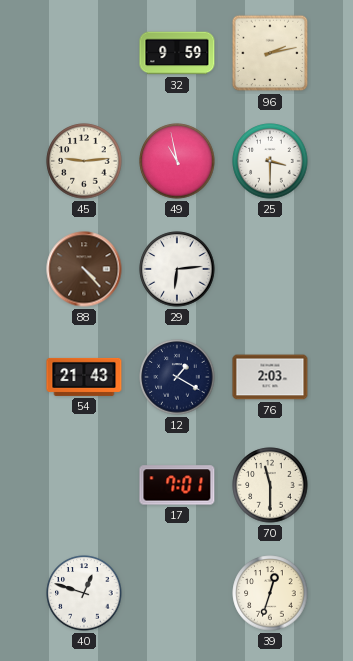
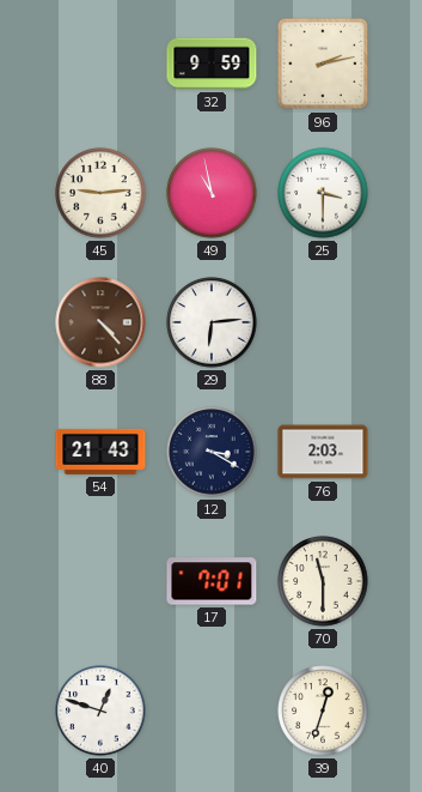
12: 1:20 -> 3:20
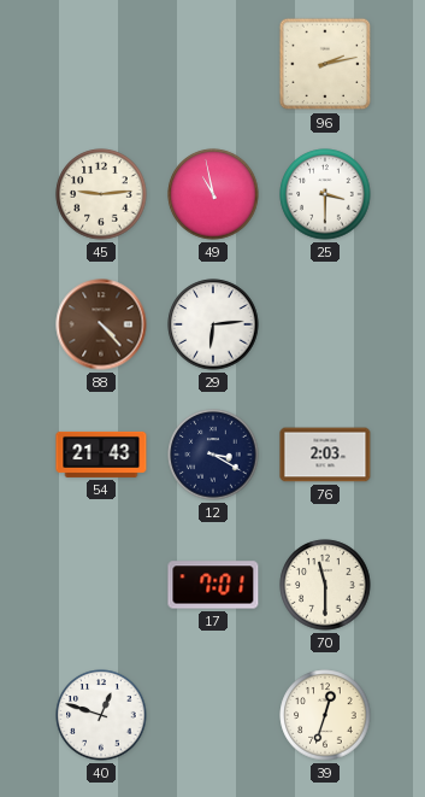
32: 9:59 -> none
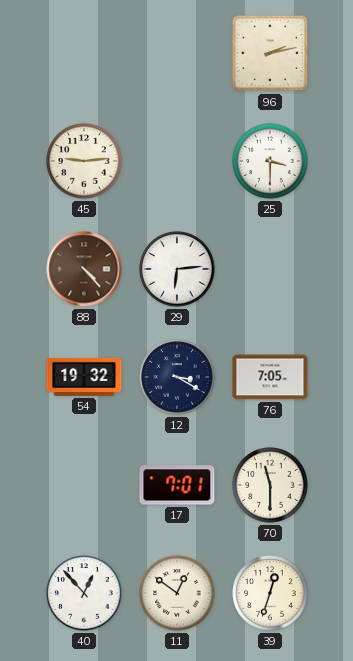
49: 10:58 -> none
54: 21:43 -> 19:32
76: 2:03 -> 7:05
40: 12:48 -> 12:53
11: none -> 12:51
